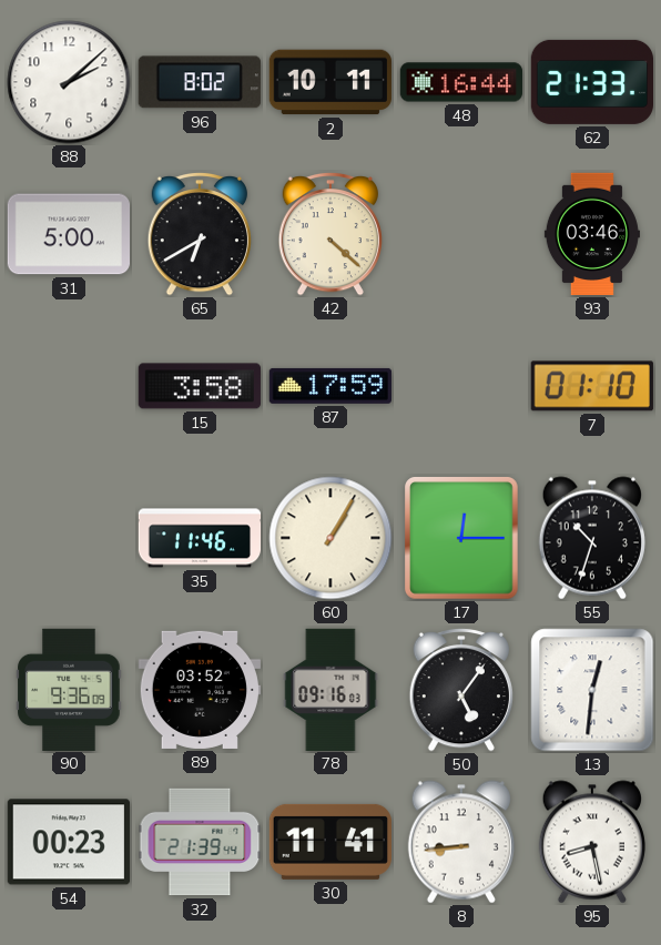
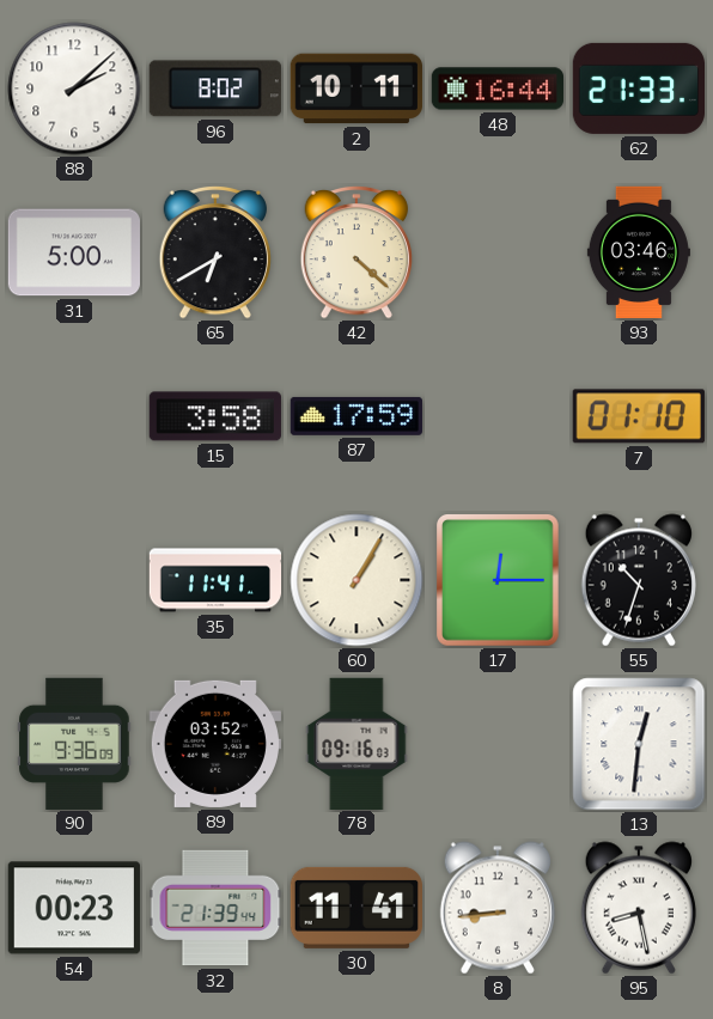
35: 11:46 -> 11:41
50: 5:06 -> none
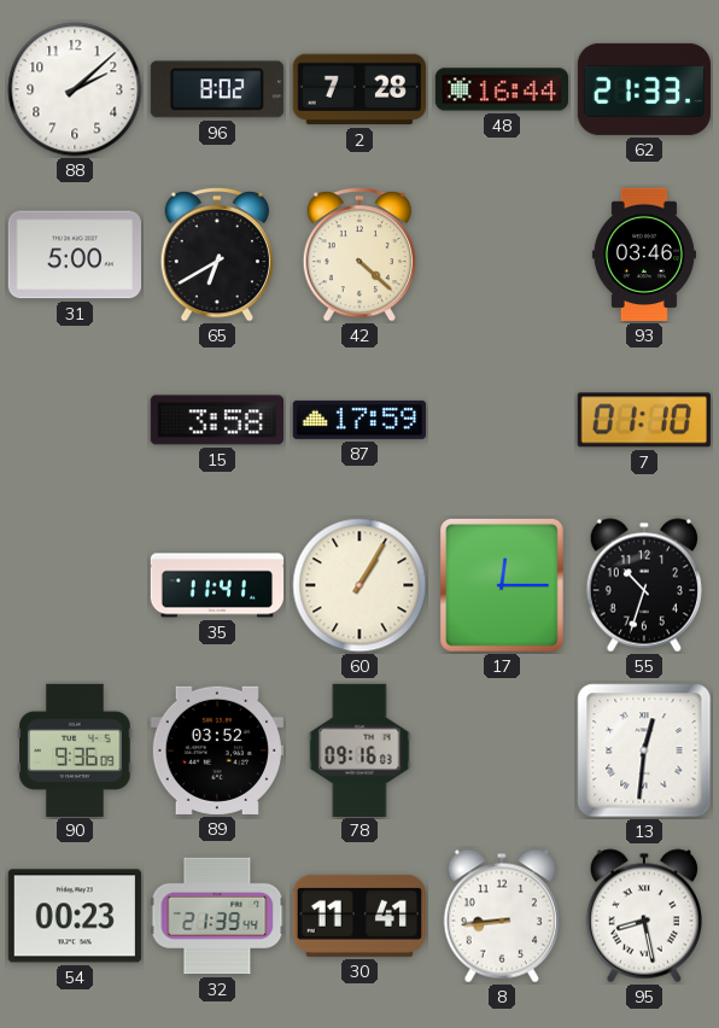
2: 10:11 -> 7:28
